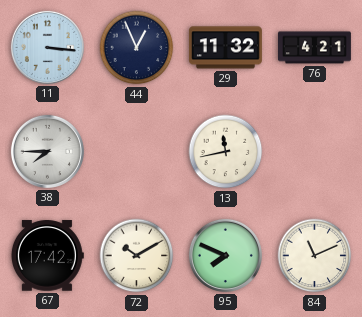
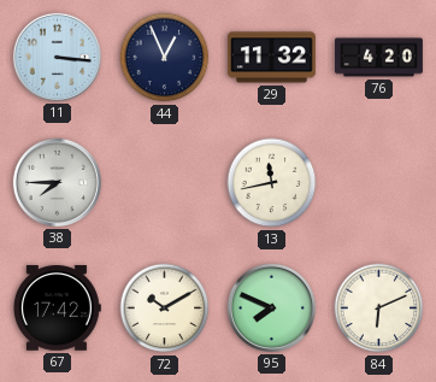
76: 4:21 -> 4:20
84: 11:11 -> 6:11
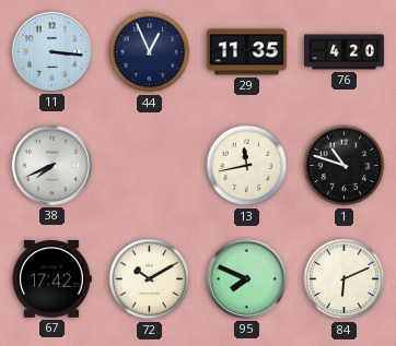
29: 11:32 -> 11:35
38: 7:45 -> 7:41
1: none -> 10:48
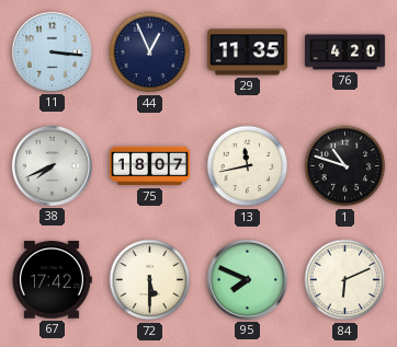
75: none -> 18:07
72: 10:10 -> 5:30
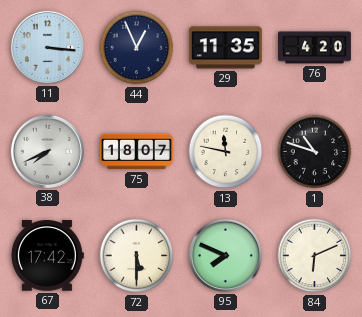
13: 11:43 -> 11:47
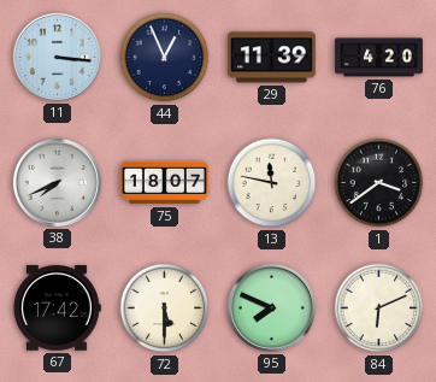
29: 11:35 -> 11:39
1: 10:48 -> 3:39
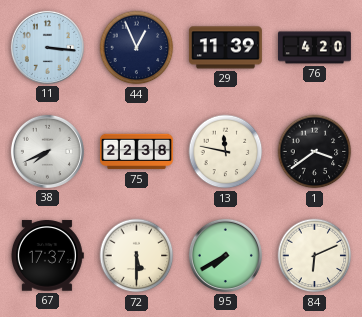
75: 18:07 -> 22:38
67: 17:42 -> 17:37
95: 7:49 -> 7:40
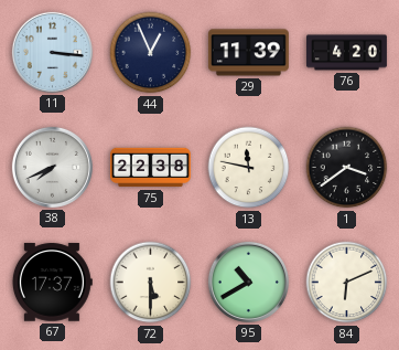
95: 7:40 -> 10:40
